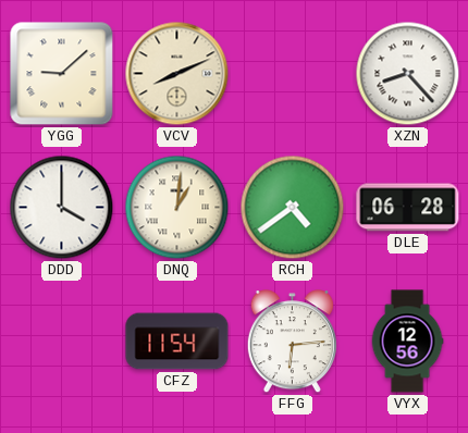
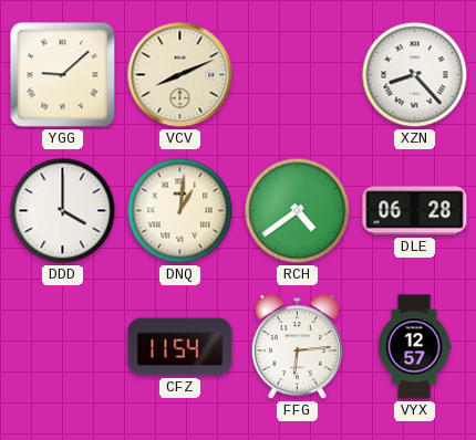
VYX: 12:56 -> 12:57
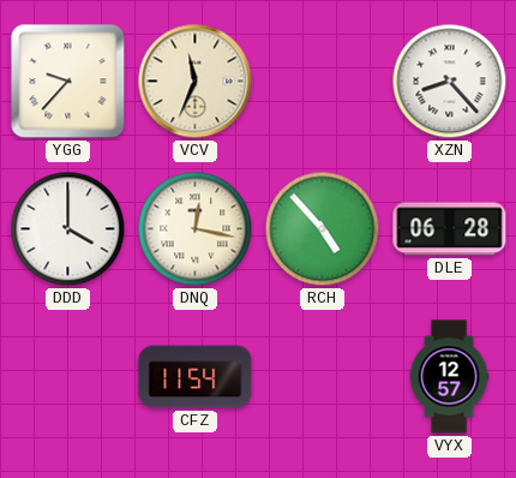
YGG: 9:08 -> 9:37
VCV: 8:11 -> 11:34
DNQ: 1:01 -> 12:17
RCH: 4:39 -> 4:53
FFG: 6:14 -> none
